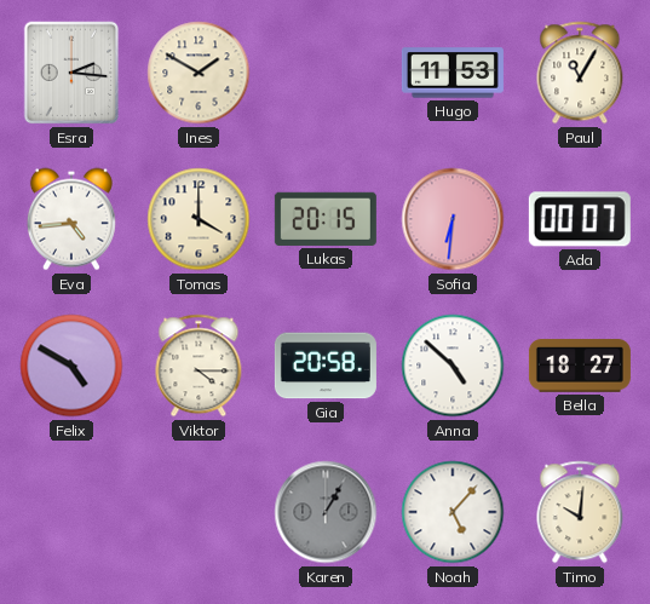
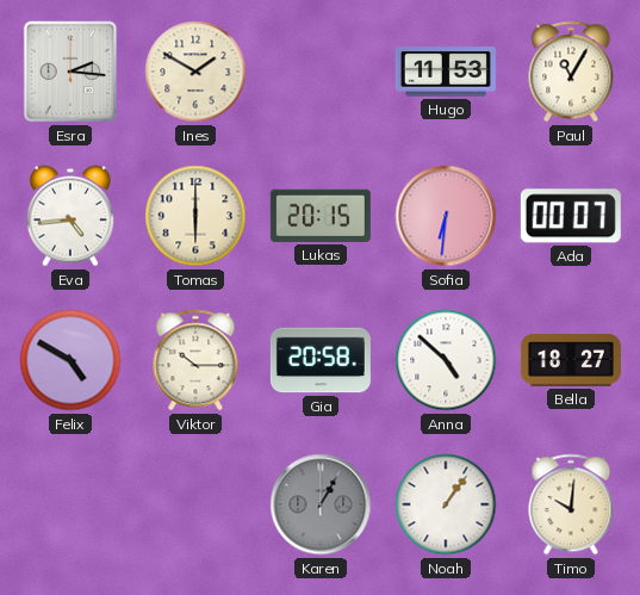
Tomas: 4:00 -> 6:00
Viktor: 4:15 -> 10:15
Noah: 5:07 -> 1:06
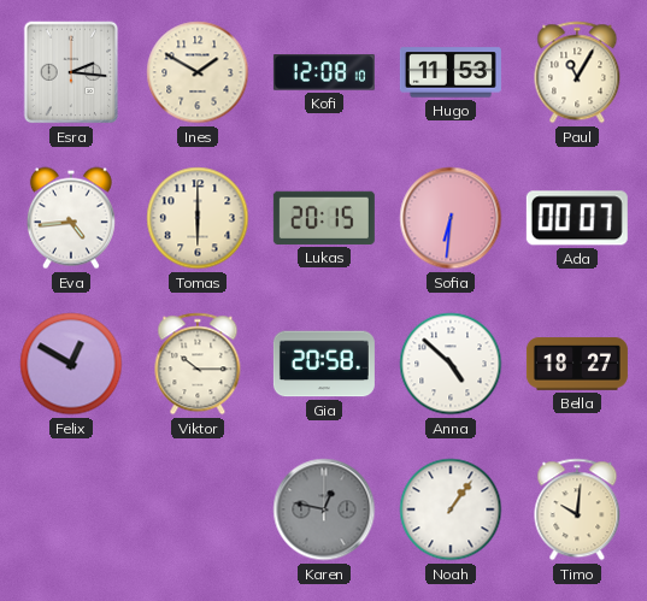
Kofi: none -> 12:08
Felix: 4:50 -> 12:50
Karen: 1:05 -> 12:47
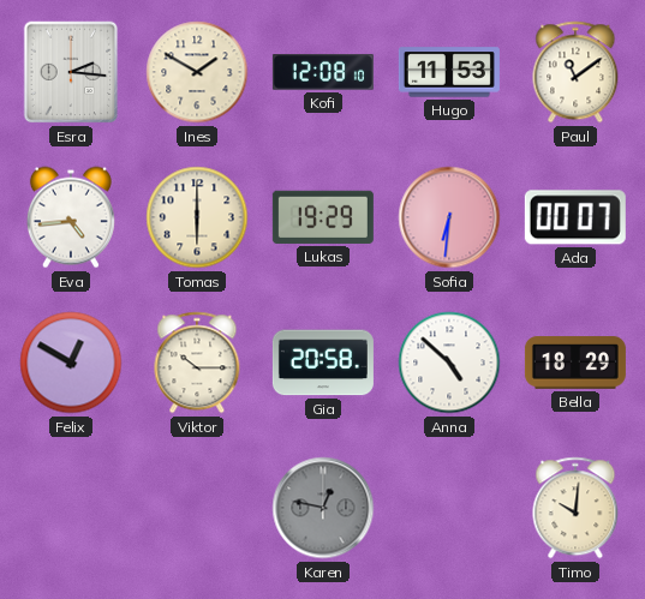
Paul: 11:05 -> 11:09
Lukas: 20:15 -> 19:29
Bella: 18:27 -> 18:29
Noah: 1:06 -> none
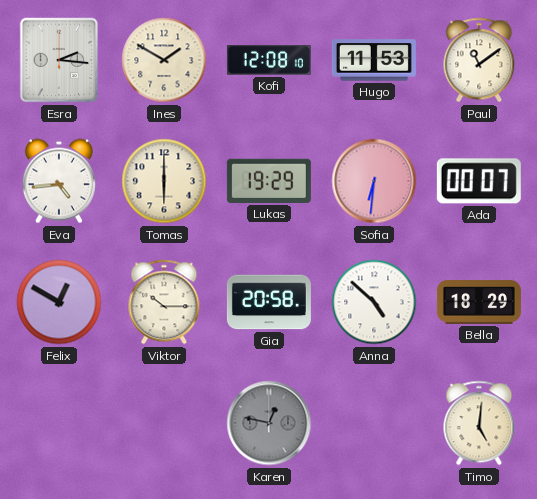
Timo: 10:01 -> 5:01
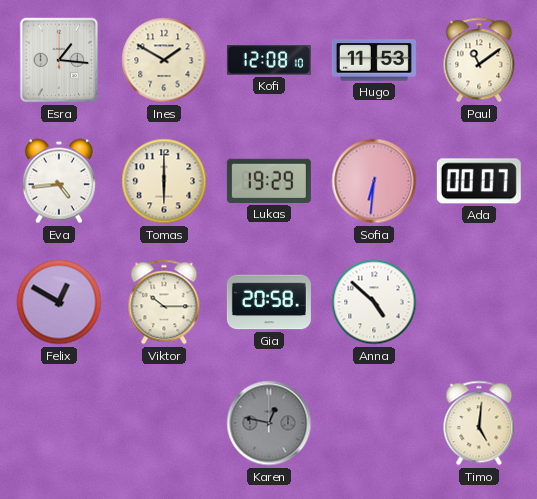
Esra: 2:16 -> 1:16
Bella: 18:29 -> none
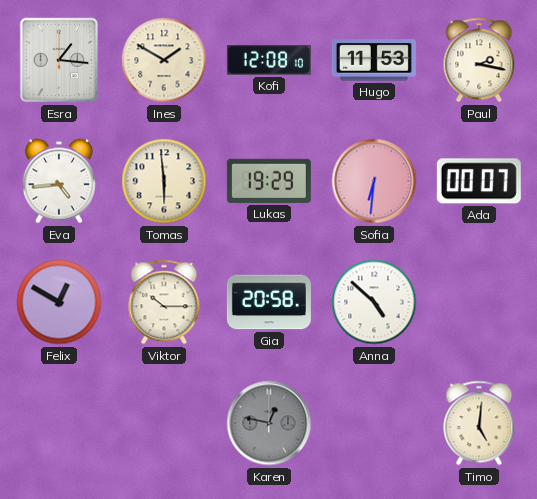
Paul: 11:09 -> 2:17
Tomas: 6:00 -> 5:59
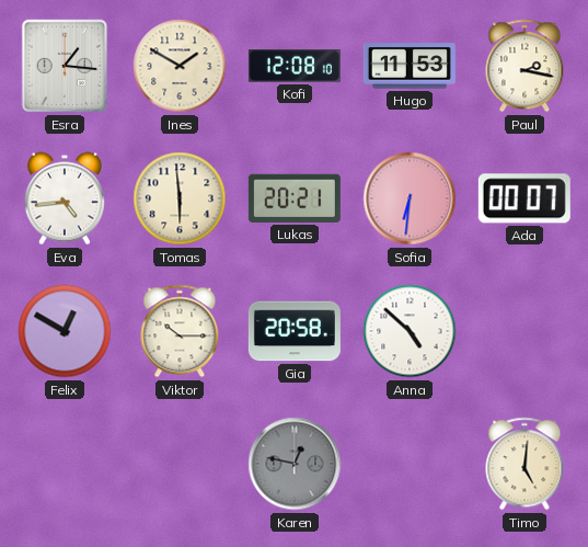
Lukas: 19:29 -> 20:21
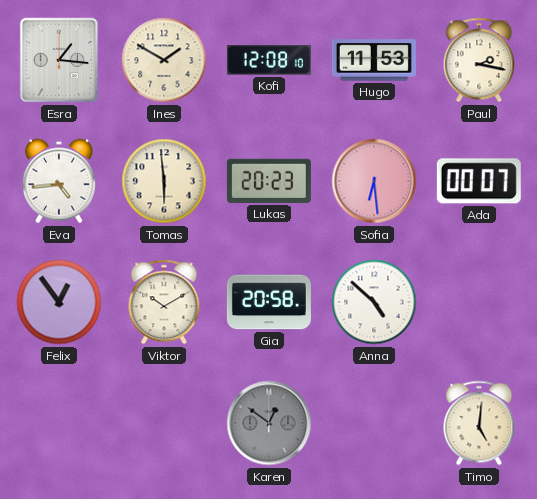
Lukas: 20:21 -> 20:23
Sofia: 6:31 -> 6:29
Felix: 12:50 -> 12:54
Viktor: 10:15 -> 10:10
Karen: 12:47 -> 12:51
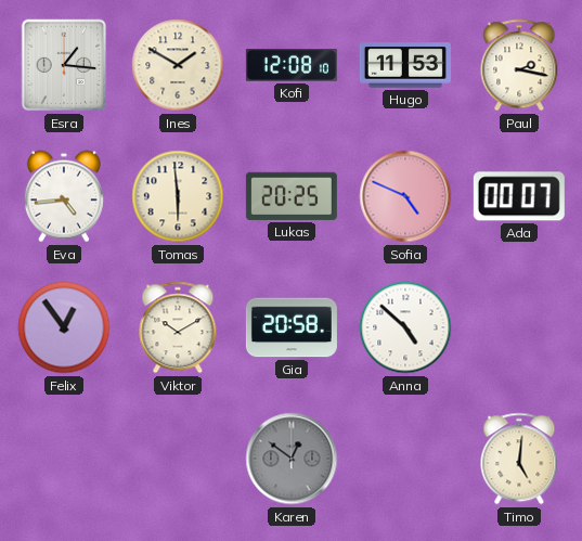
Lukas: 20:23 -> 20:25
Sofia: 6:29 -> 4:49
